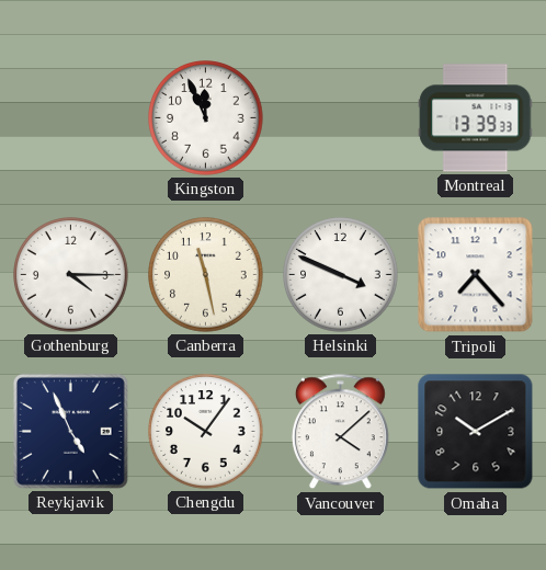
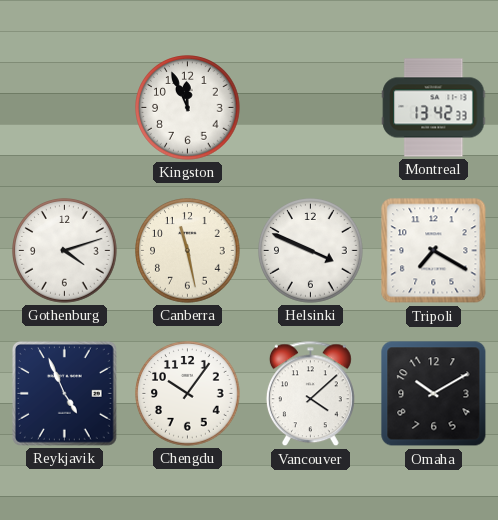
Montreal: 13:39 -> 13:42
Gothenburg: 4:15 -> 4:12
Tripoli: 7:23 -> 7:20
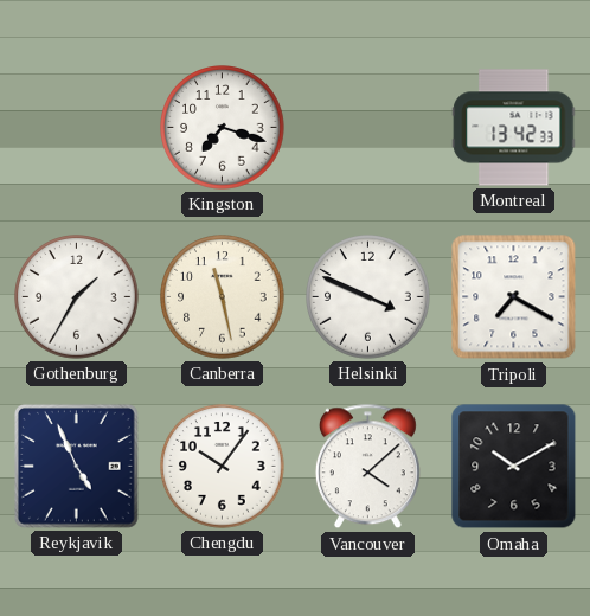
Kingston: 11:56 -> 7:18
Gothenburg: 4:12 -> 1:35
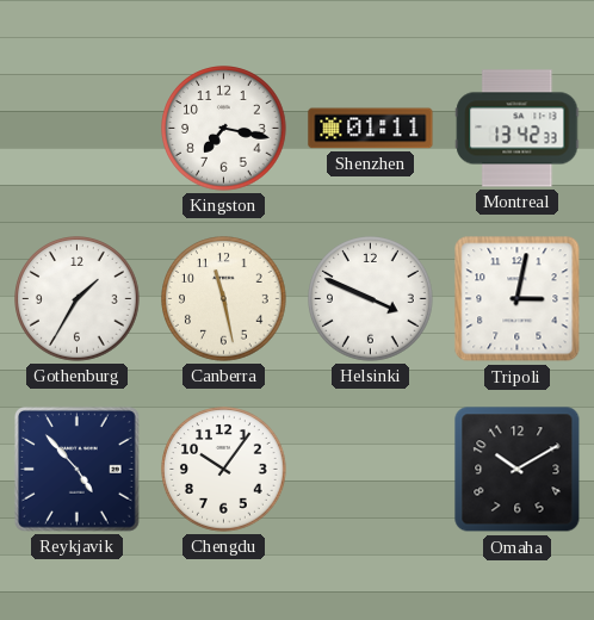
Kingston: 7:18 -> 7:17
Shenzhen: none -> 01:11
Tripoli: 7:20 -> 3:02
Reykjavik: 4:56 -> 4:53
Vancouver: 4:08 -> none
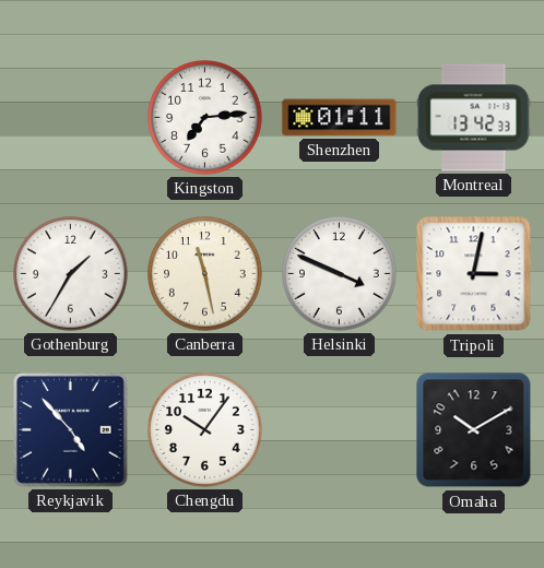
Kingston: 7:17 -> 7:14
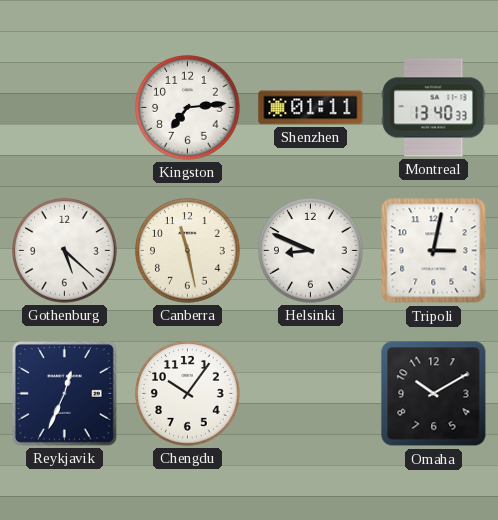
Montreal: 13:42 -> 13:40
Gothenburg: 1:35 -> 5:22
Helsinki: 3:49 -> 8:49
Reykjavik: 4:53 -> 12:34
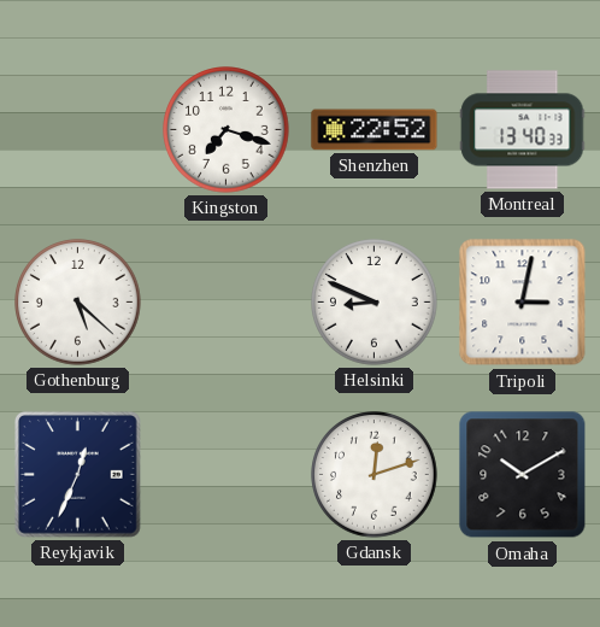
Kingston: 7:14 -> 7:18
Shenzhen: 01:11 -> 22:52
Canberra: 11:28 -> none
Chengdu: 10:06 -> none
Gdansk: none -> 12:12
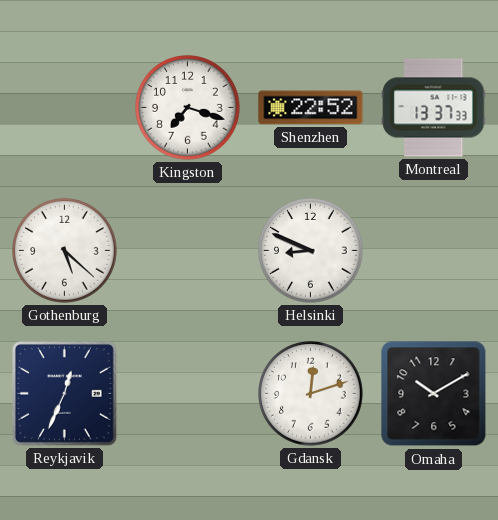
Montreal: 13:40 -> 13:37
Tripoli: 3:02 -> none
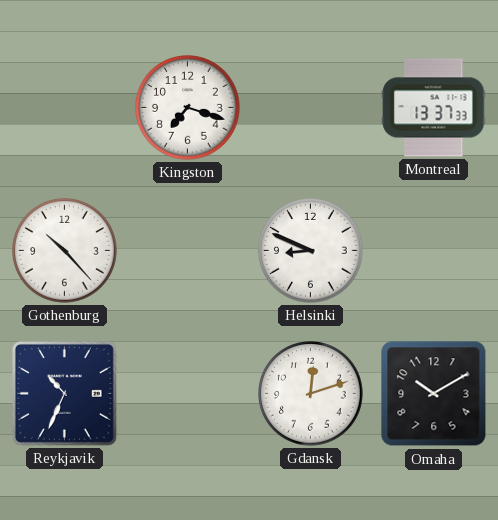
Shenzhen: 22:52 -> none
Gothenburg: 5:22 -> 10:23
Reykjavik: 12:34 -> 10:34
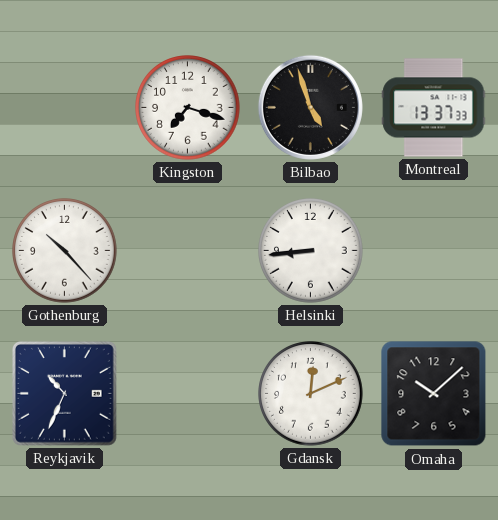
Bilbao: none -> 4:57
Helsinki: 8:49 -> 8:44
Gdansk: 12:12 -> 12:11
Omaha: 10:10 -> 10:08
